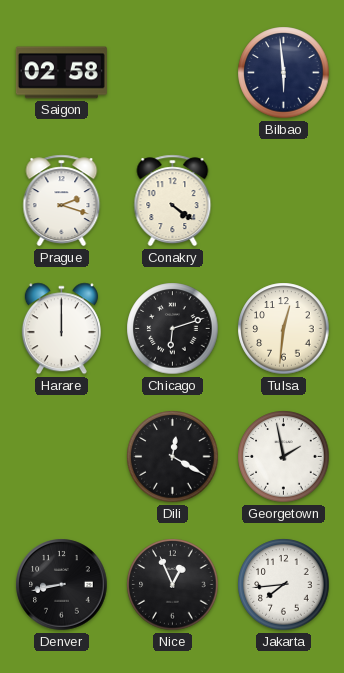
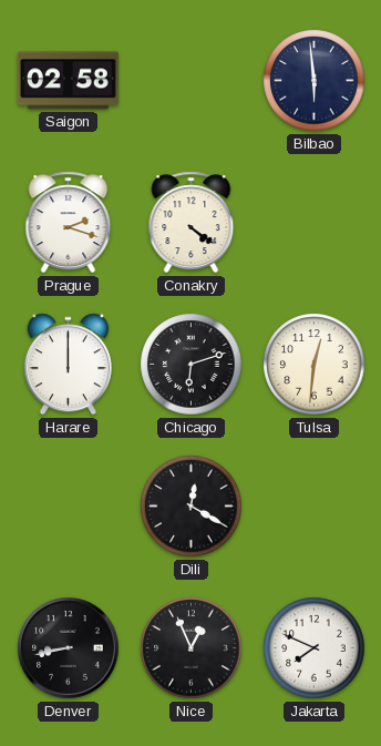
Georgetown: 1:58 -> none
Jakarta: 7:44 -> 7:49
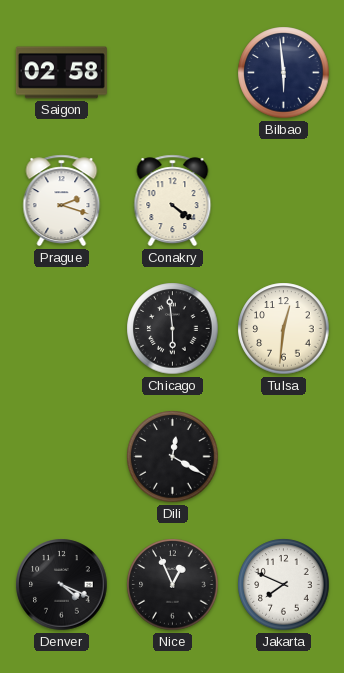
Harare: 12:00 -> none
Chicago: 6:12 -> 5:59
Denver: 8:43 -> 4:19
